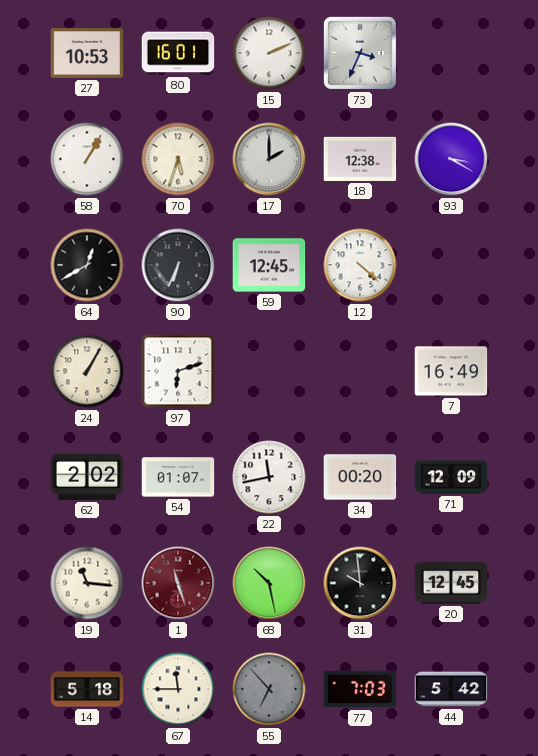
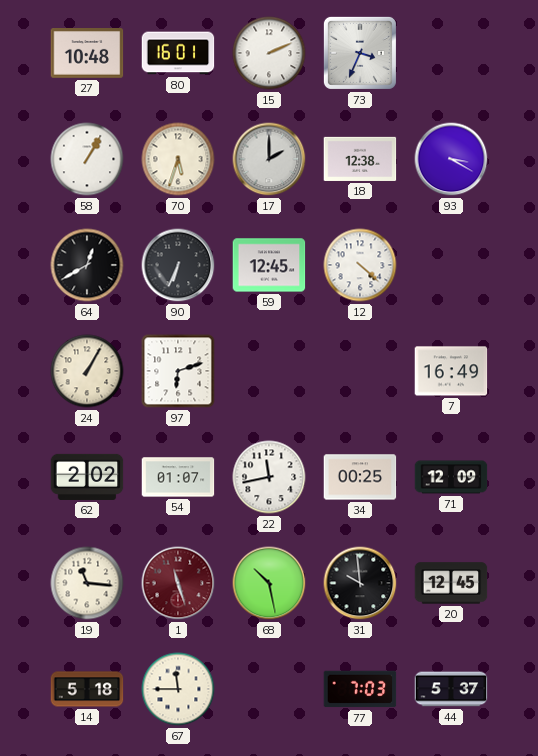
27: 10:53 -> 10:48
34: 00:20 -> 00:25
55: 6:53 -> none
44: 5:42 -> 5:37
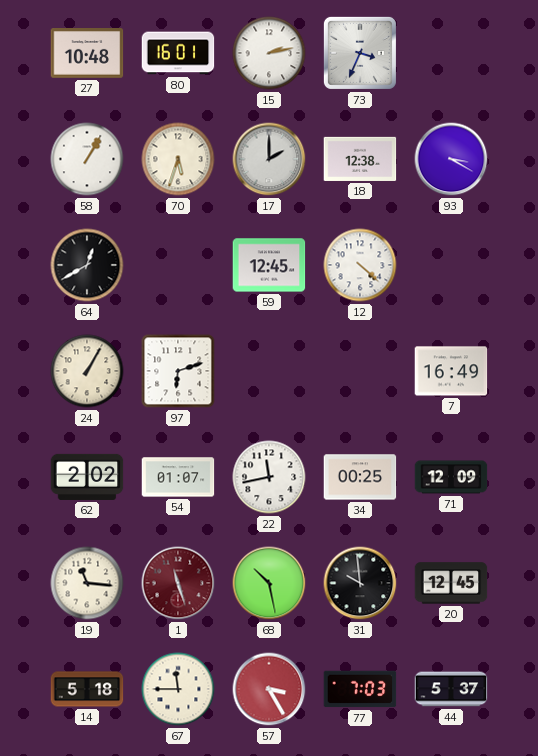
15: 2:11 -> 2:13
90: 6:34 -> none
57: none -> 3:25
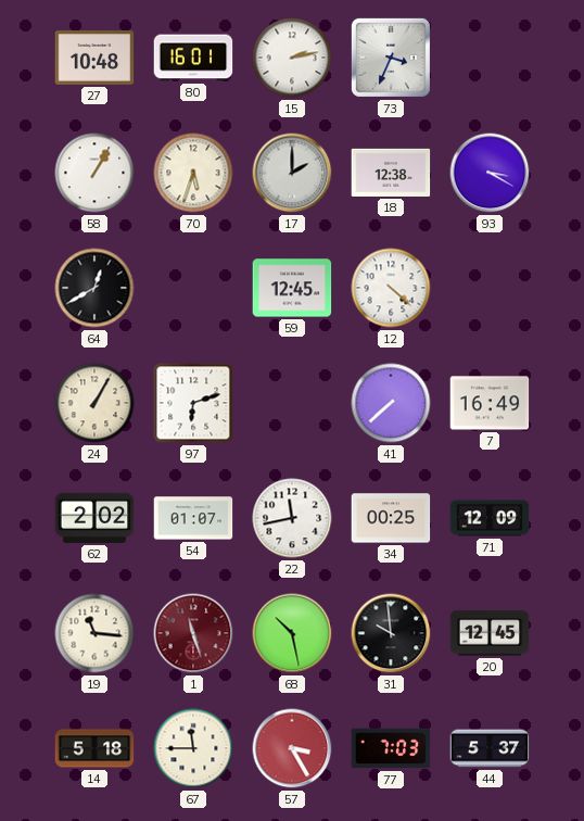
41: none -> 7:38
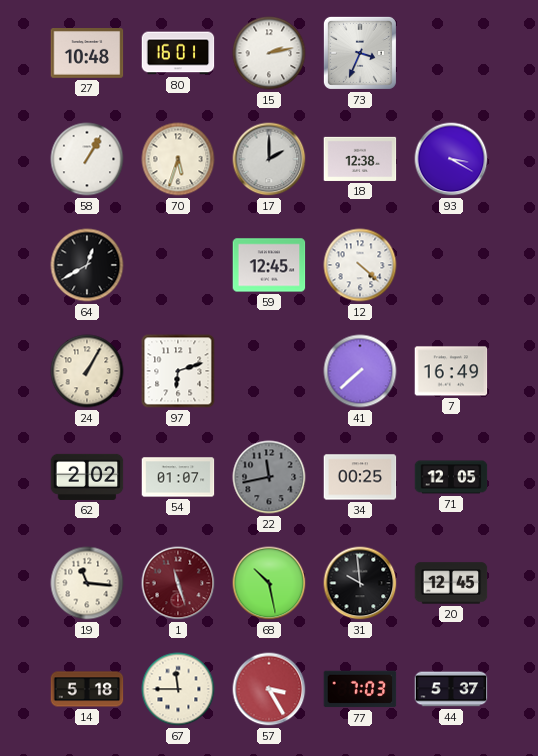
22 dial: white -> grey
71: 12:09 -> 12:05
